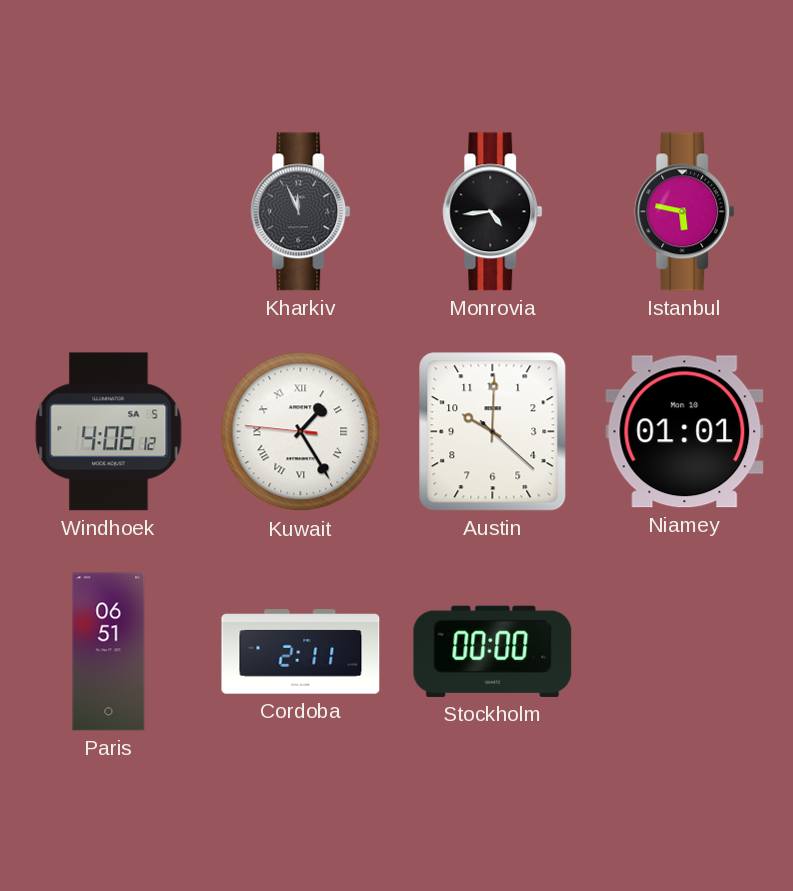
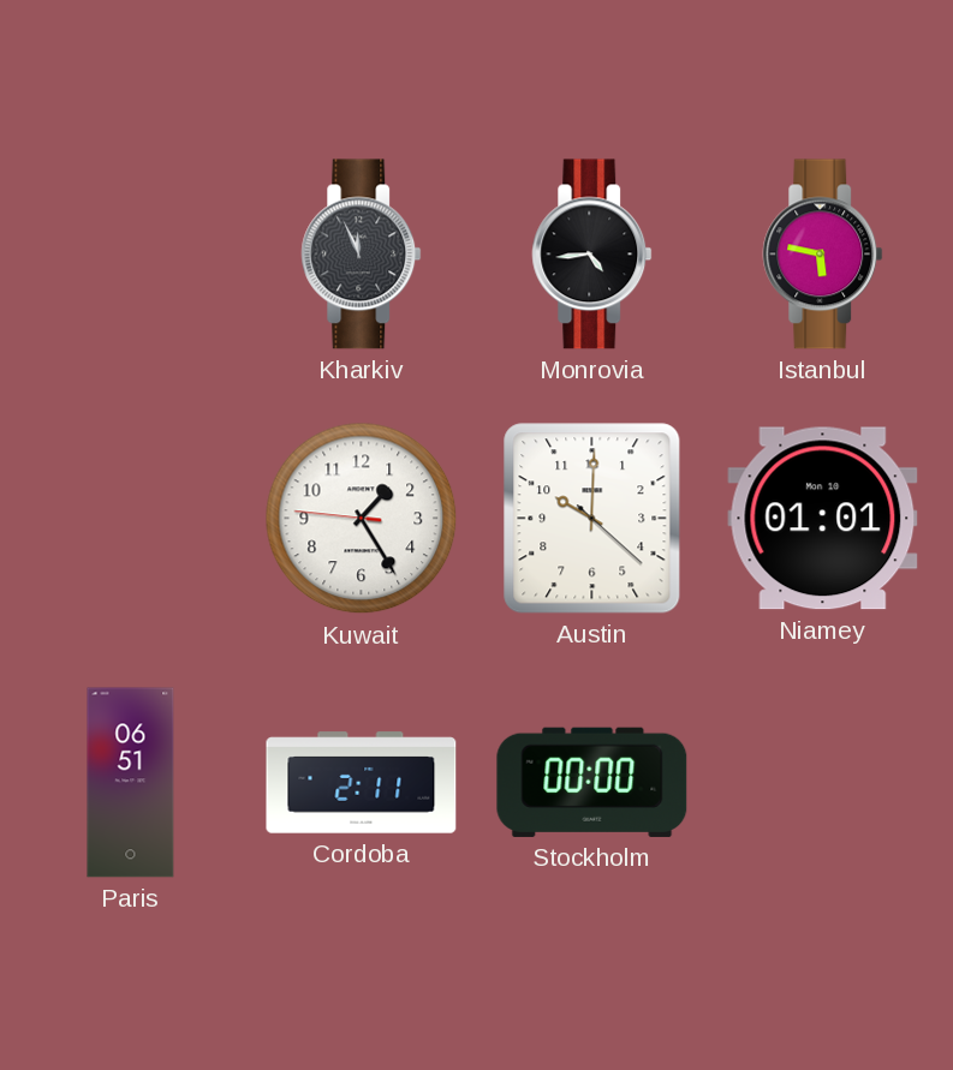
Windhoek: 4:06 -> none
Kuwait numerals: Roman -> Arabic
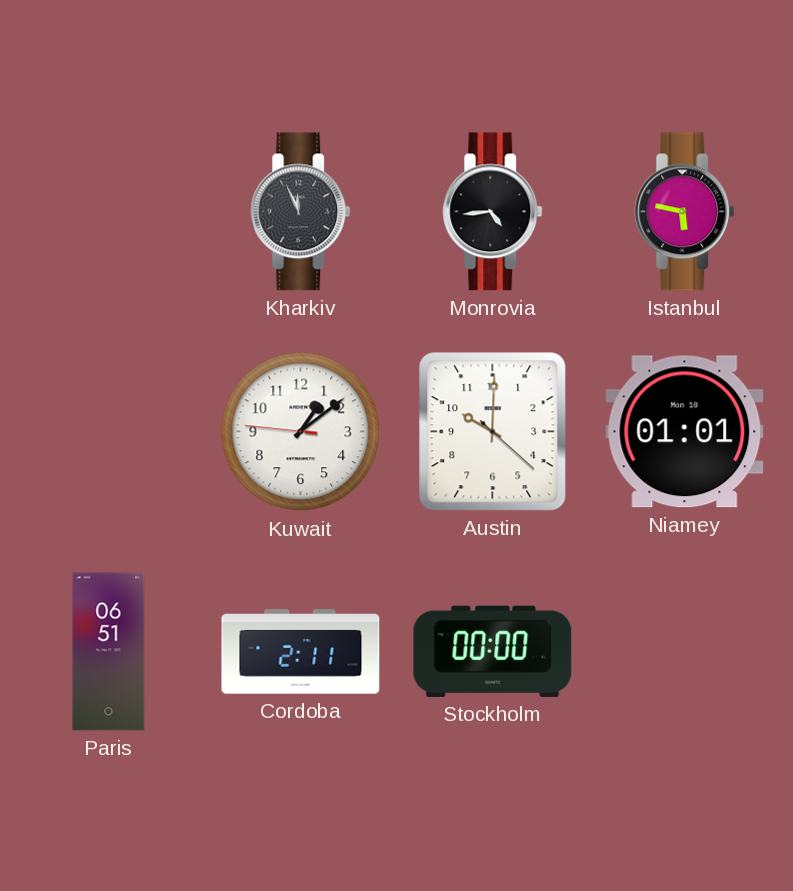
Kuwait: 1:24 -> 1:08
